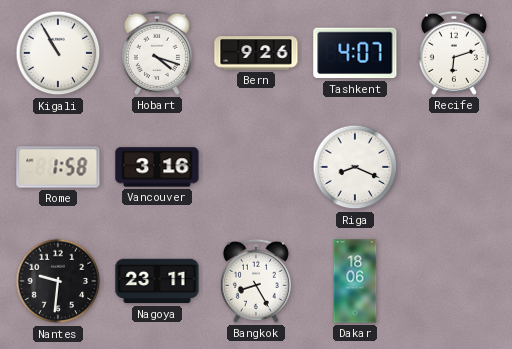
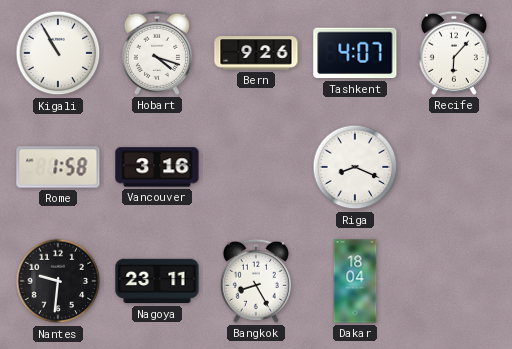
Recife: 6:12 -> 6:07
Dakar: 18:06 -> 18:04
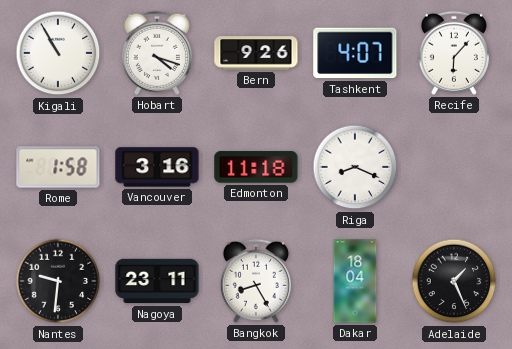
Edmonton: none -> 11:18
Adelaide: none -> 1:26
